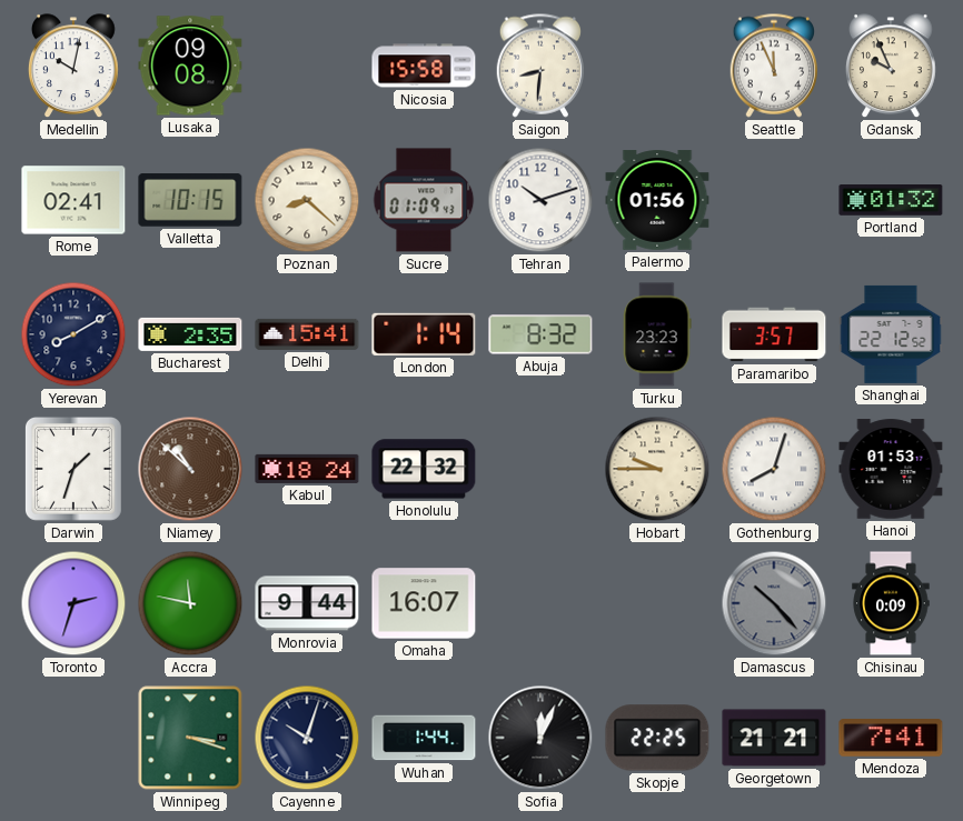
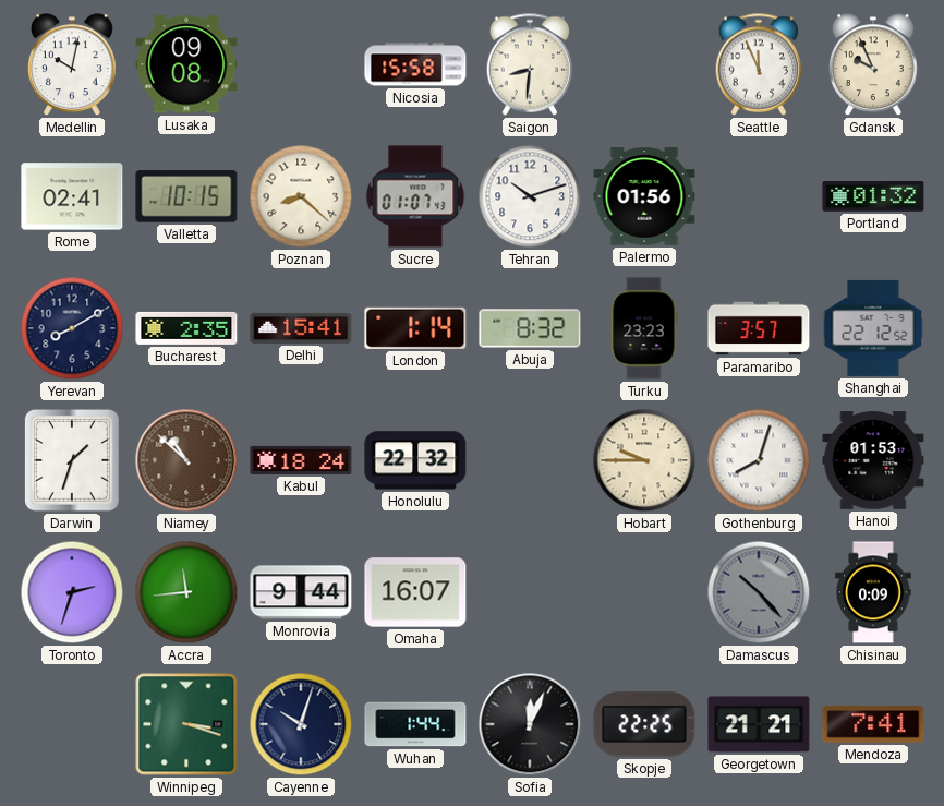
Sucre: 01:09 -> 01:07
Accra: 11:47 -> 11:44
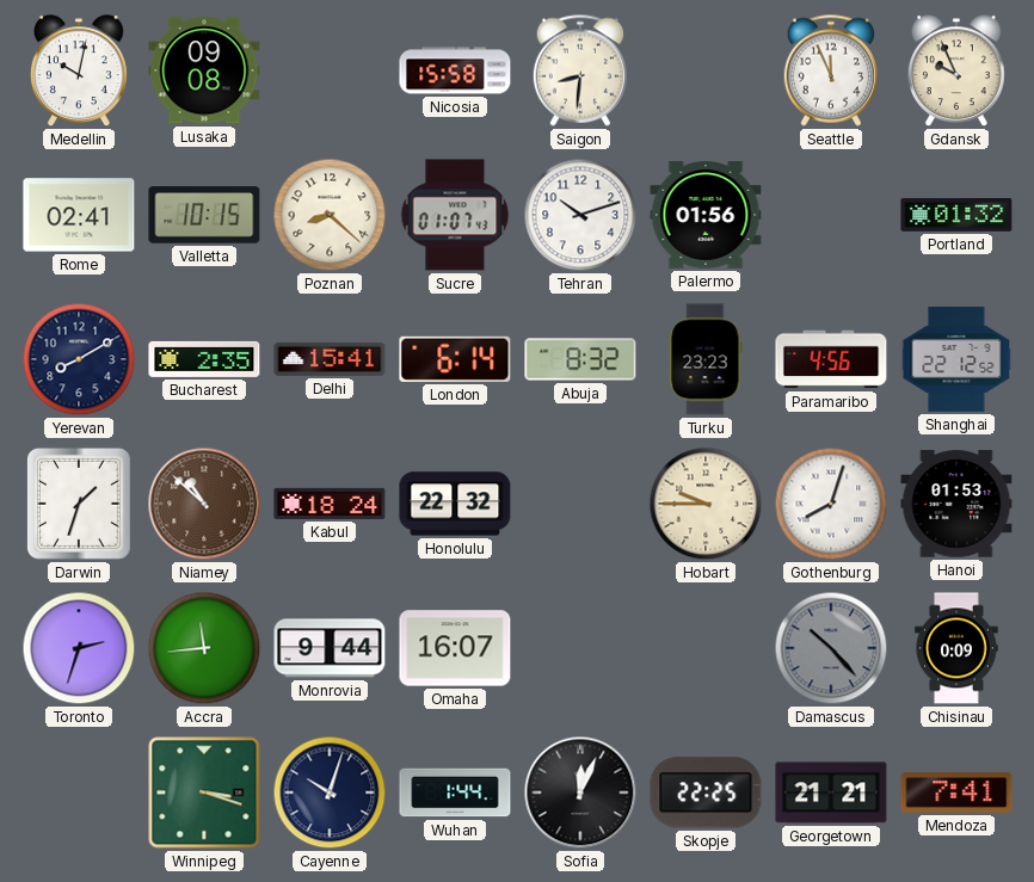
London: 1:14 -> 6:14
Paramaribo: 3:57 -> 4:56
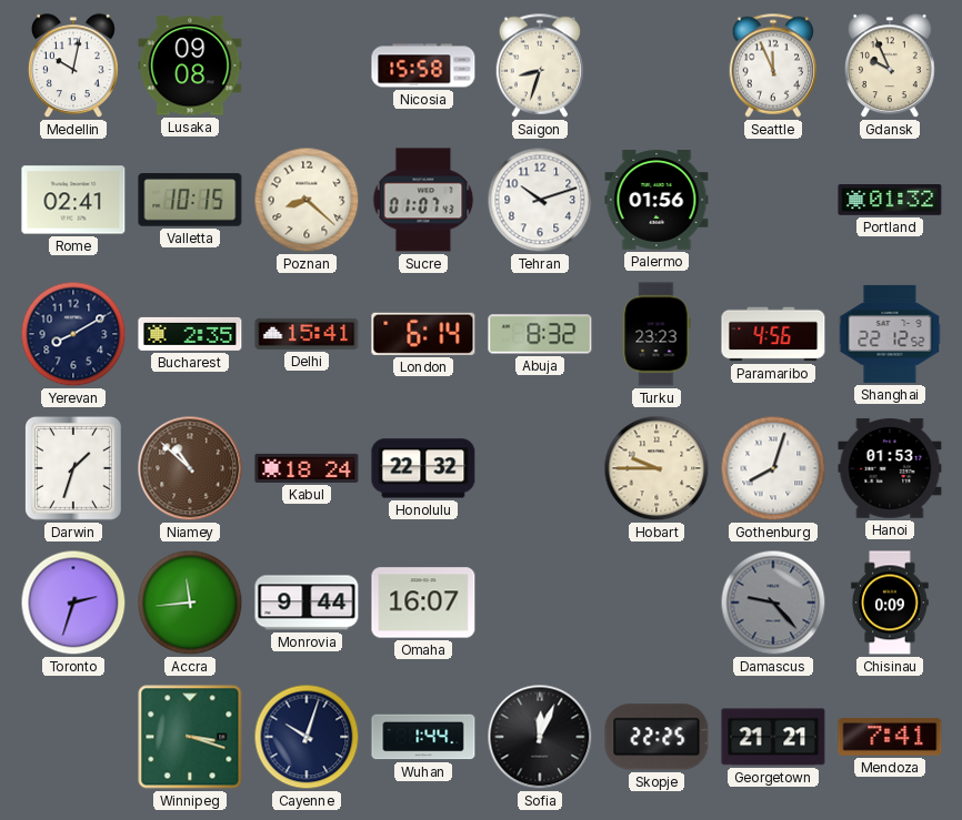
Saigon: 8:31 -> 8:33
Damascus: 10:23 -> 9:23
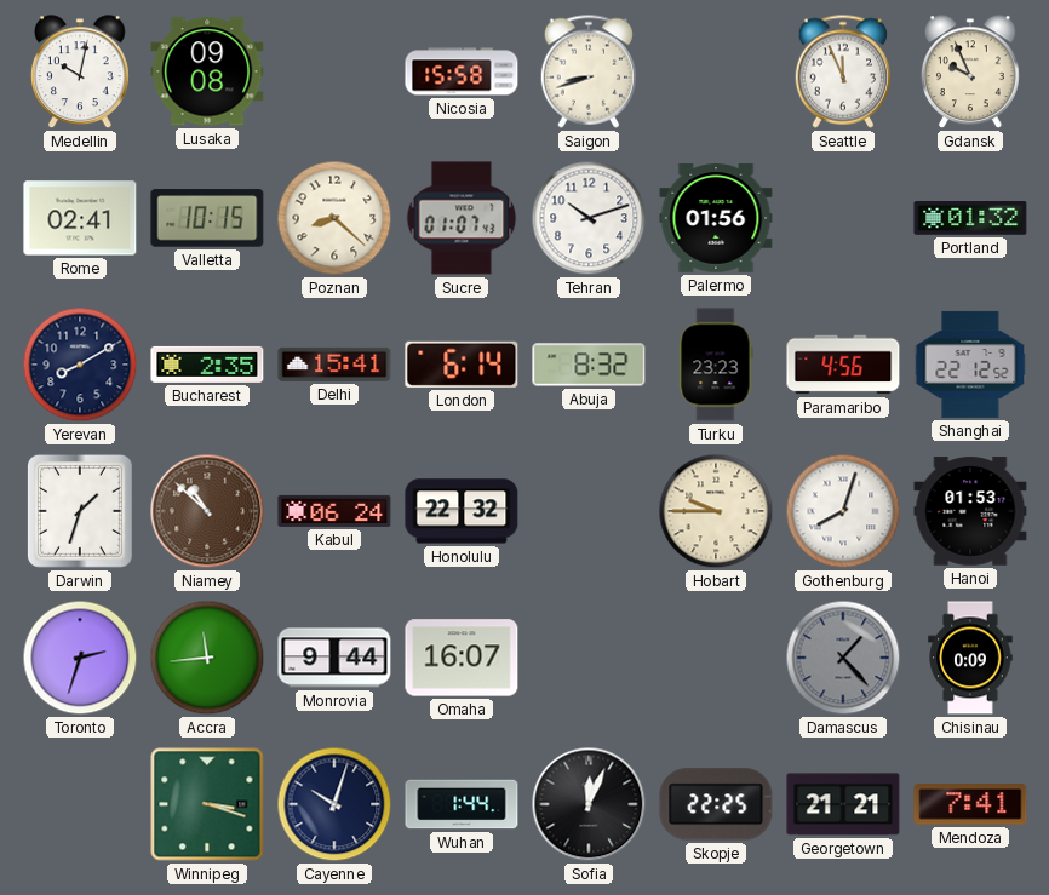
Saigon: 8:33 -> 8:42
Kabul: 18:24 -> 06:24
Damascus: 9:23 -> 1:23
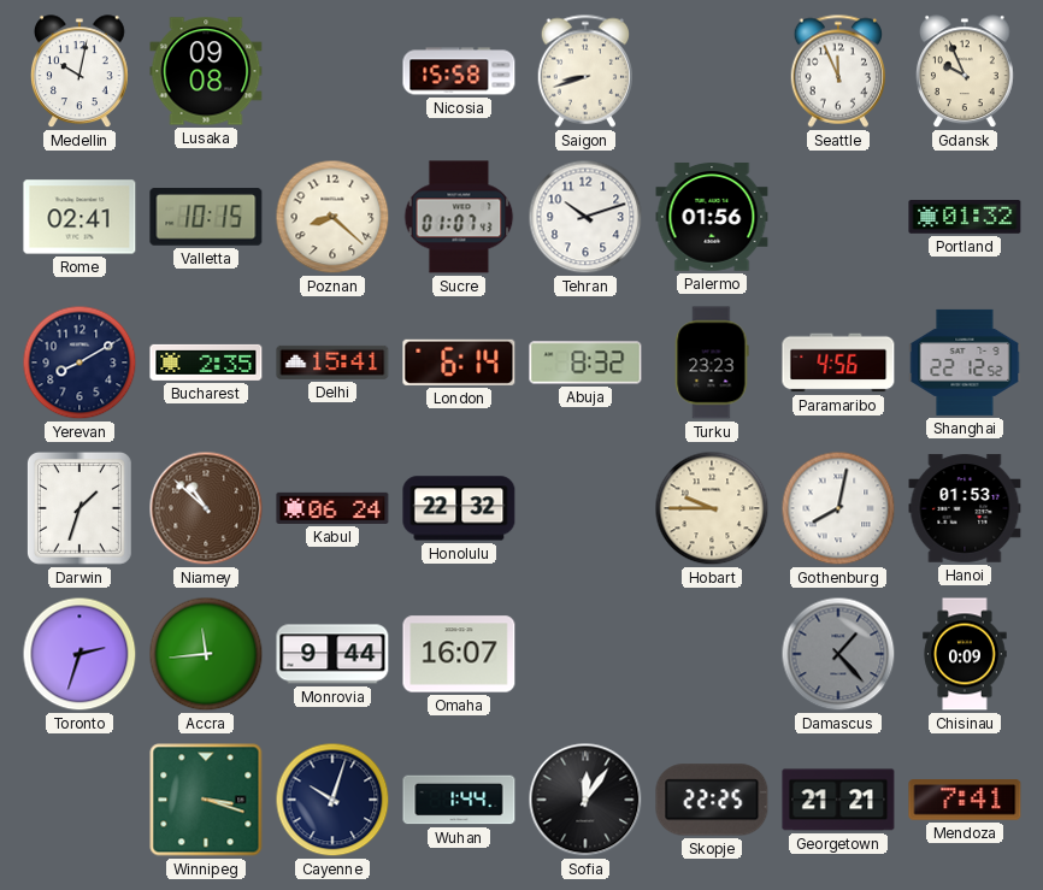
Gothenburg: 8:03 -> 8:02
Sofia: 12:04 -> 12:06
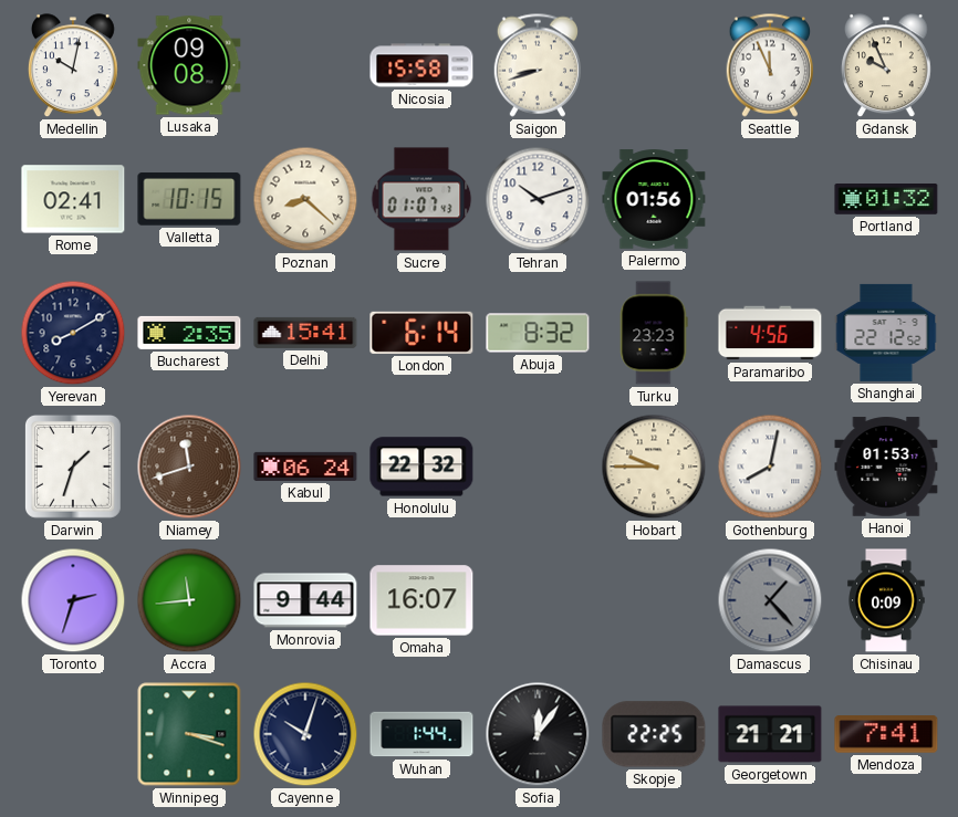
Niamey: 10:52 -> 11:42
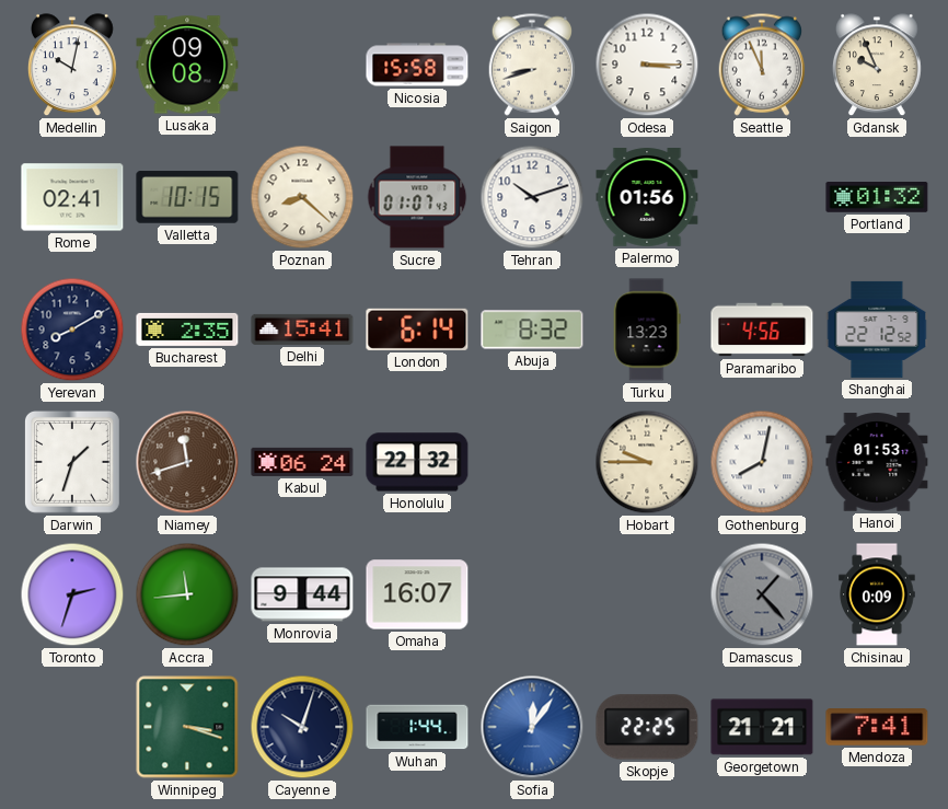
Odesa: none -> 3:15
Turku: 23:23 -> 13:23
Sofia dial: black -> blue
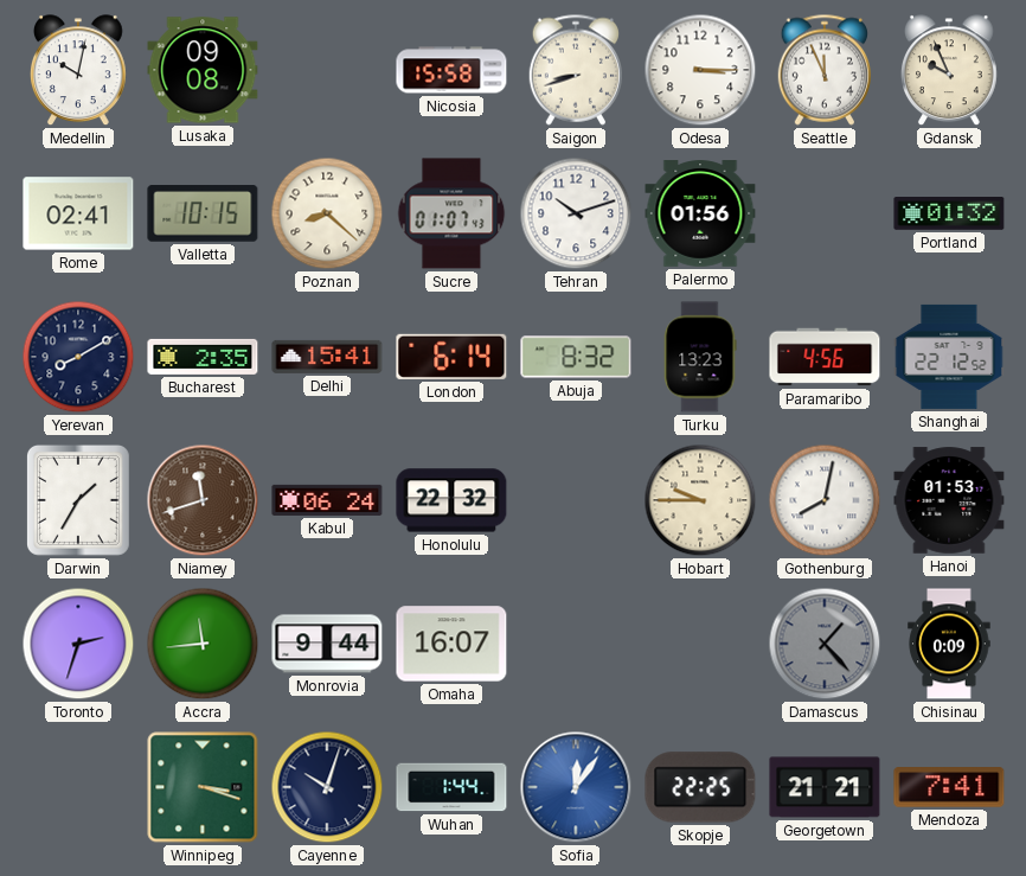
Darwin: 1:33 -> 1:35
